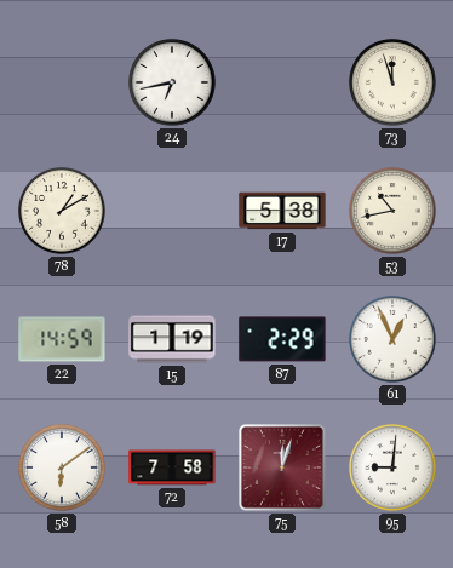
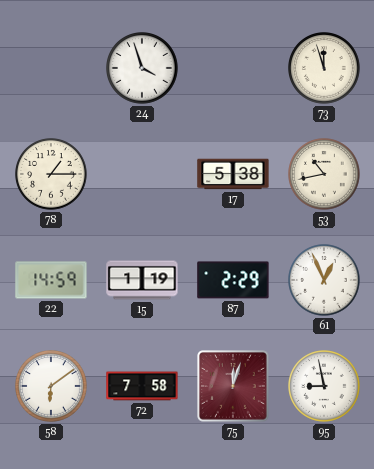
24: 6:43 -> 3:57
78: 1:10 -> 1:15
95: 9:01 -> 8:58
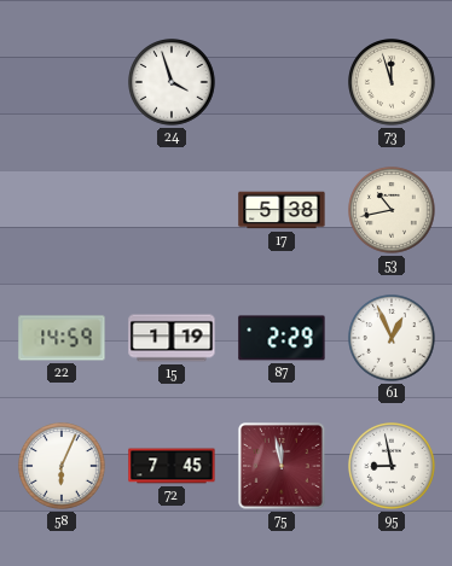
78: 1:15 -> none
58: 6:09 -> 6:04
72: 7:58 -> 7:45
75: 12:03 -> 11:58
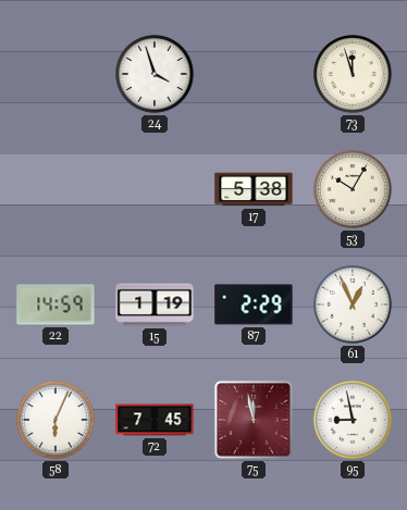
53: 10:43 -> 10:05
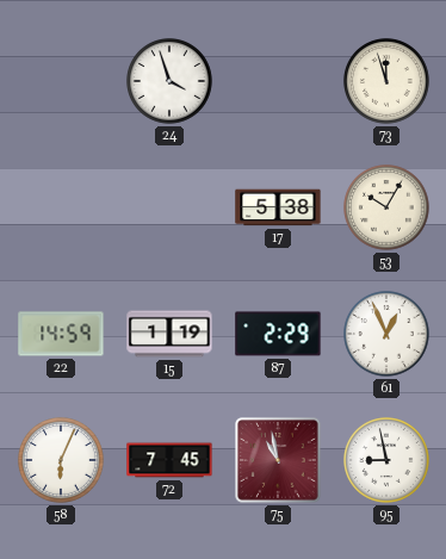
75: 11:58 -> 10:58
